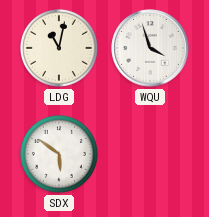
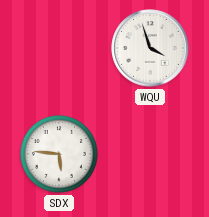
LDG: 11:02 -> none
SDX: 5:51 -> 5:46
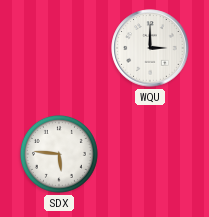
WQU: 3:57 -> 3:00
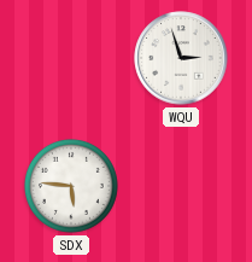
WQU: 3:00 -> 2:57
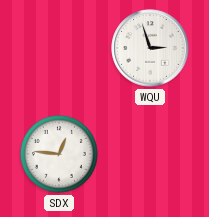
SDX: 5:46 -> 12:46
